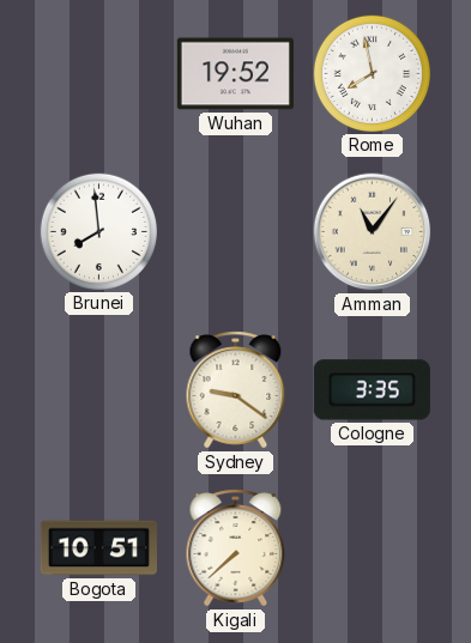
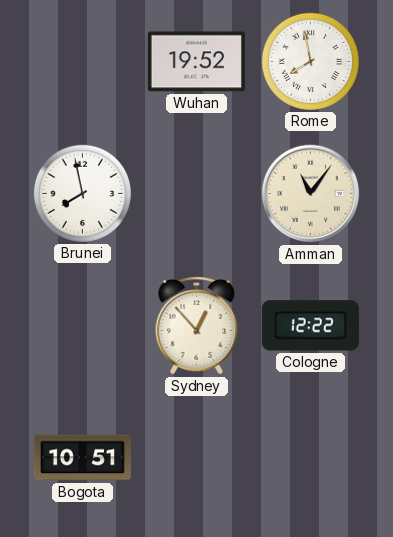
Brunei: 7:59 -> 7:58
Sydney: 9:21 -> 12:53
Cologne: 3:35 -> 12:22
Kigali: 7:38 -> none
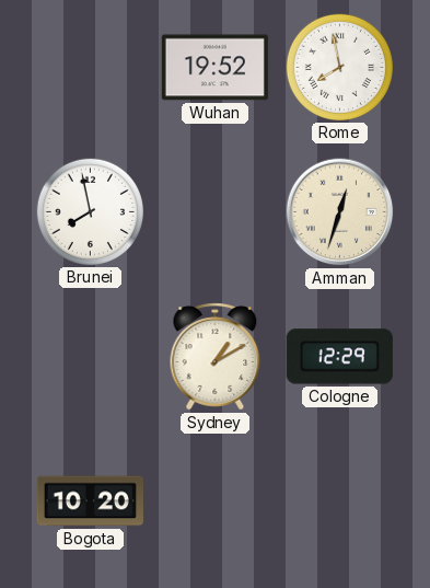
Amman: 11:06 -> 12:33
Sydney: 12:53 -> 1:10
Cologne: 12:22 -> 12:29
Bogota: 10:51 -> 10:20
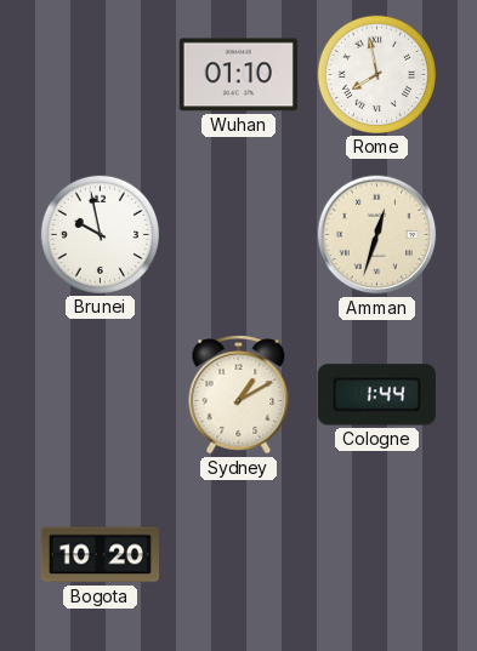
Wuhan: 19:52 -> 01:10
Brunei: 7:58 -> 9:58
Cologne: 12:29 -> 1:44
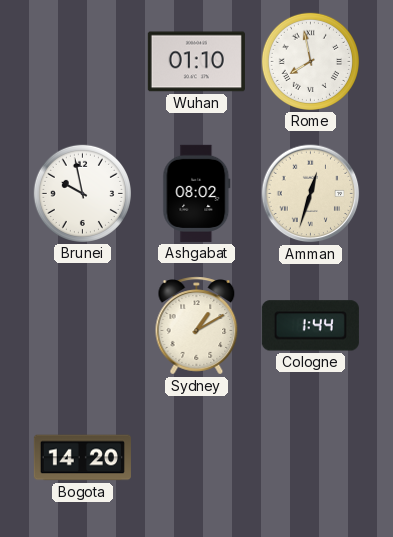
Ashgabat: none -> 08:02
Bogota: 10:20 -> 14:20
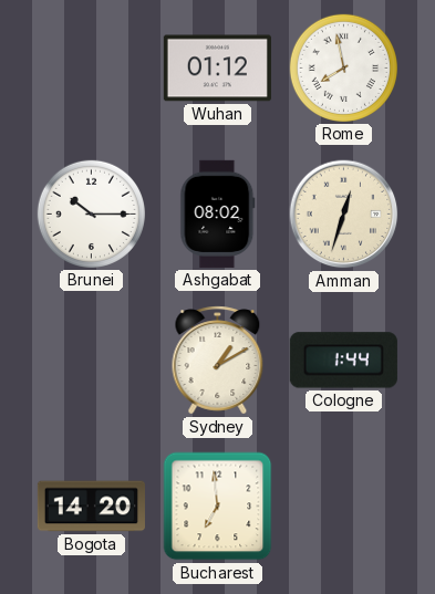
Wuhan: 01:10 -> 01:12
Brunei: 9:58 -> 10:15
Bucharest: none -> 6:59
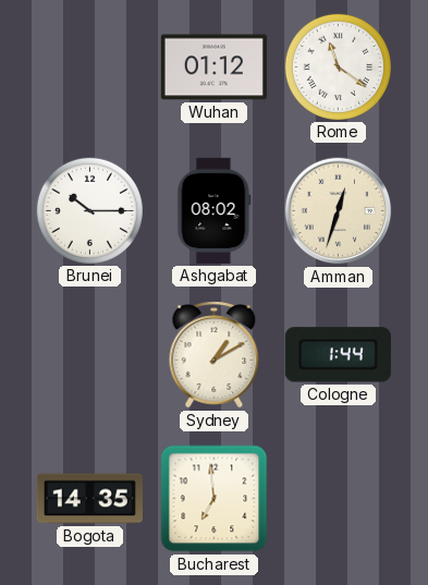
Rome: 7:58 -> 11:21
Bogota: 14:20 -> 14:35
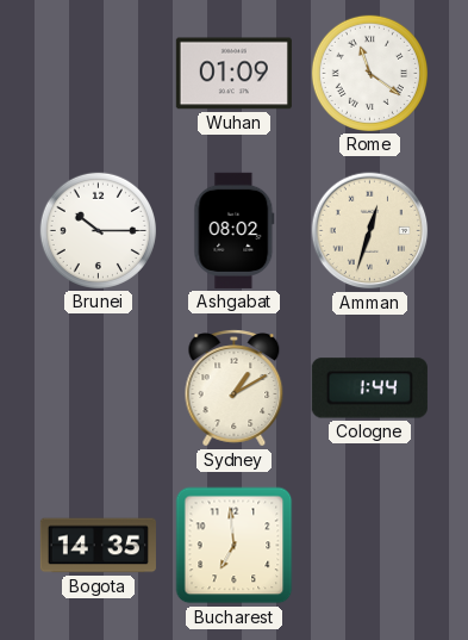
Wuhan: 01:12 -> 01:09
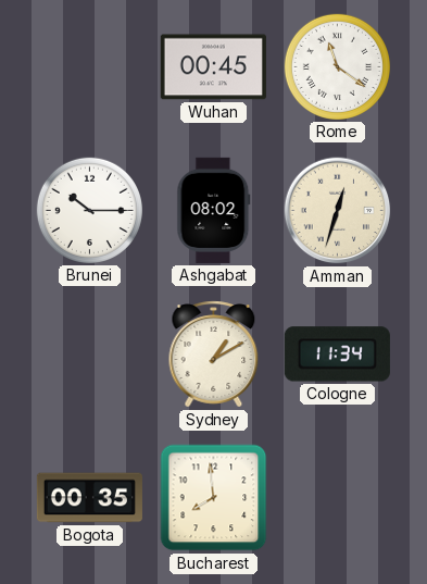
Wuhan: 01:09 -> 00:45
Cologne: 1:44 -> 11:34
Bogota: 14:35 -> 00:35
Bucharest: 6:59 -> 7:59
